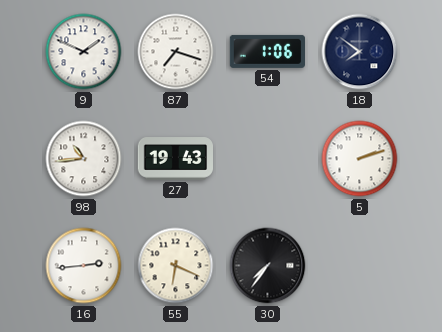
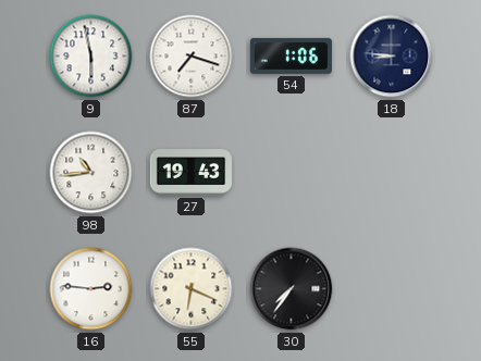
9: 1:49 -> 5:58
18: 7:51 -> 8:46
5: 2:12 -> none
16: 2:44 -> 2:46
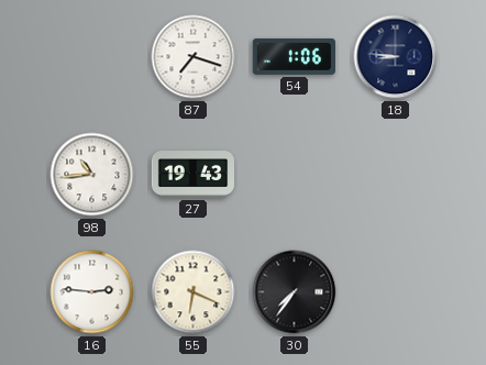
9: 5:58 -> none
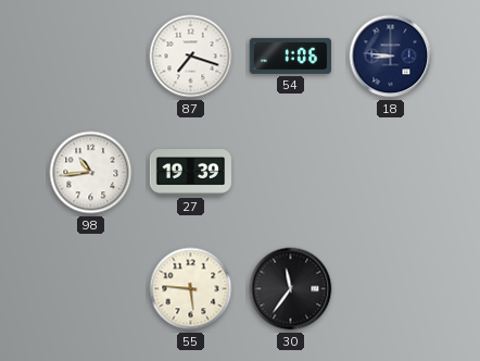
27: 19:43 -> 19:39
16: 2:46 -> none
55: 6:19 -> 5:46
30: 7:36 -> 11:36
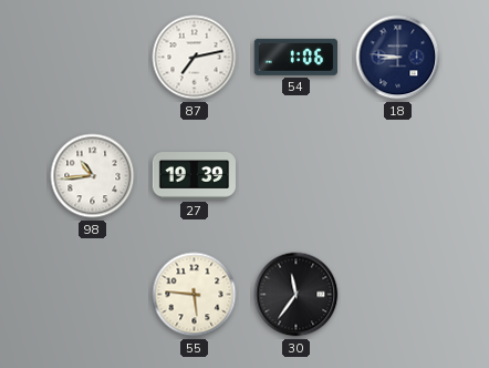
87: 7:18 -> 7:13
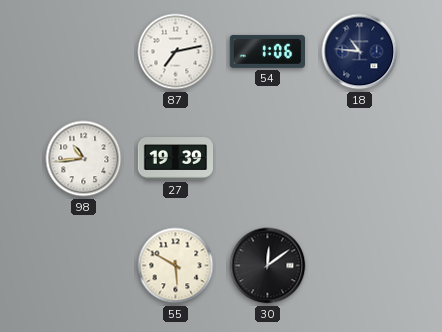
18: 8:46 -> 10:46
55: 5:46 -> 5:50
30: 11:36 -> 12:09
